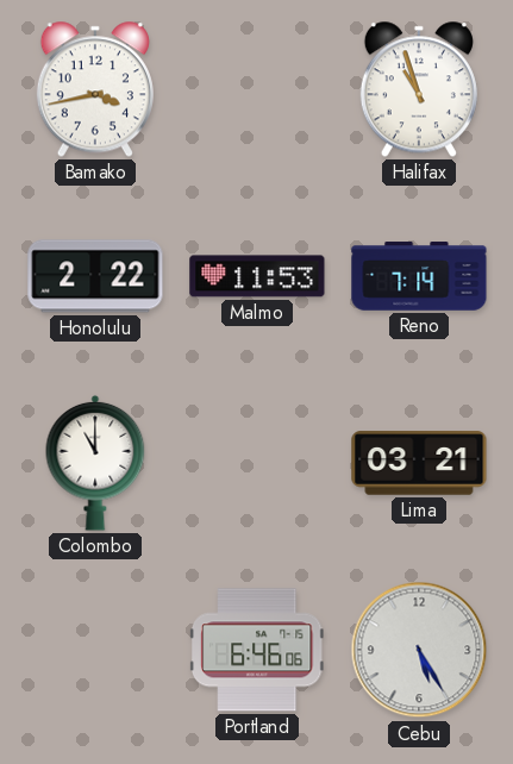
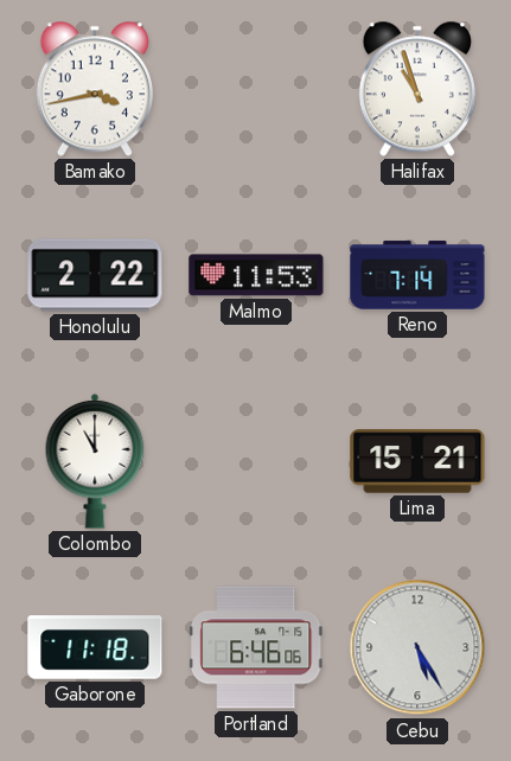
Lima: 03:21 -> 15:21
Gaborone: none -> 11:18
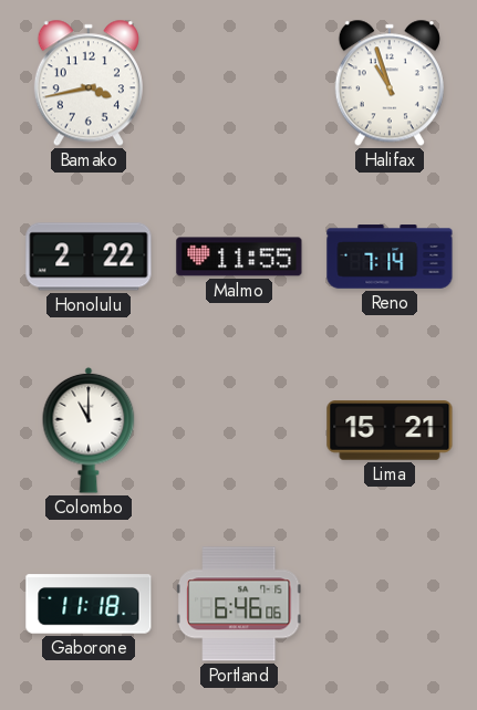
Malmo: 11:53 -> 11:55
Cebu: 5:25 -> none
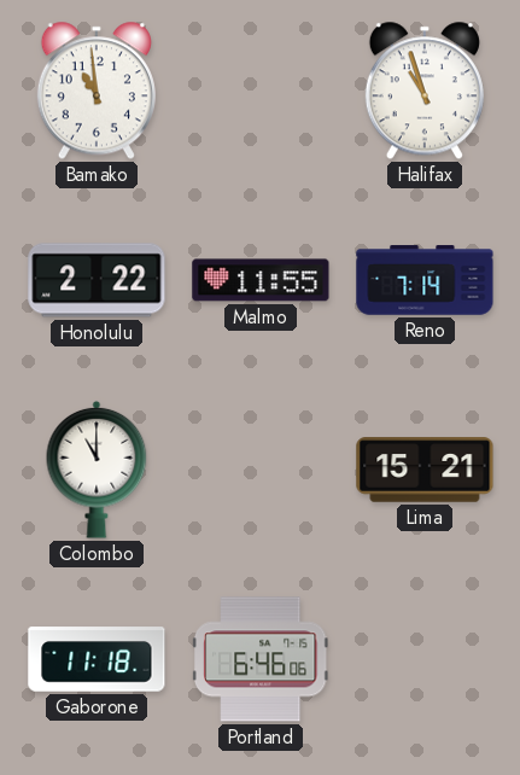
Bamako: 3:43 -> 10:59
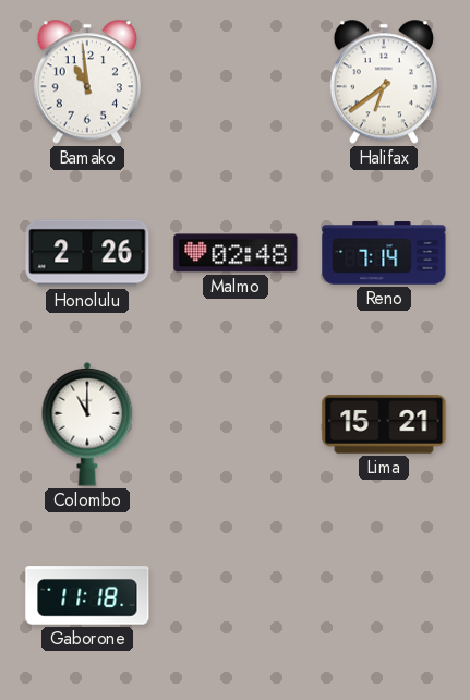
Halifax: 10:57 -> 6:39
Honolulu: 2:22 -> 2:26
Malmo: 11:55 -> 02:48
Portland: 6:46 -> none
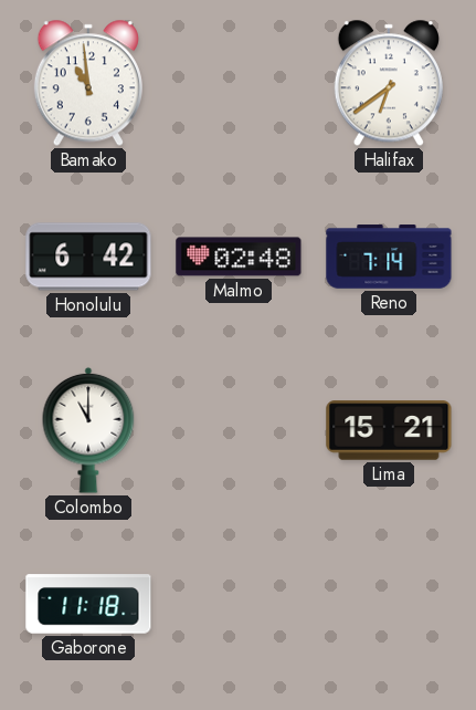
Honolulu: 2:26 -> 6:42
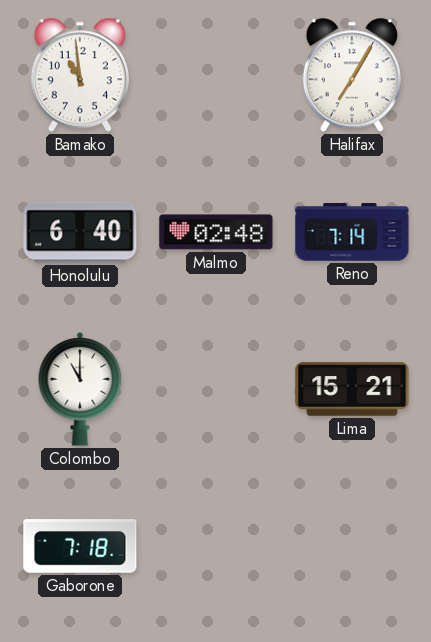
Halifax: 6:39 -> 7:05
Honolulu: 6:42 -> 6:40
Gaborone: 11:18 -> 7:18
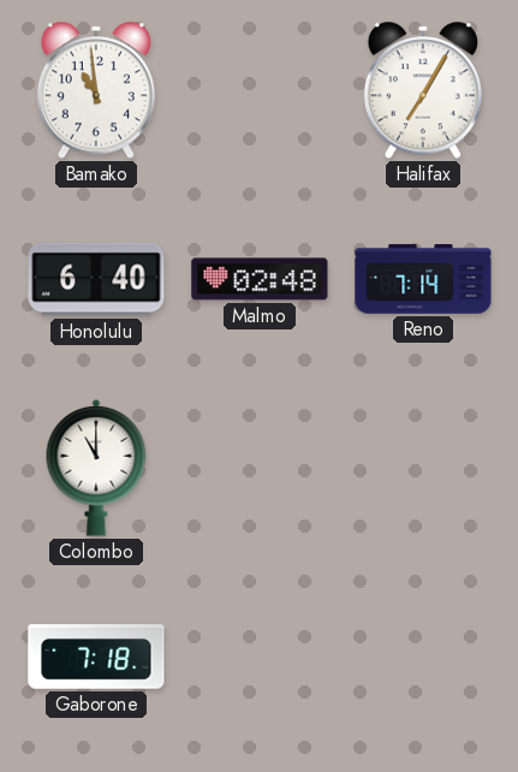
Lima: 15:21 -> none
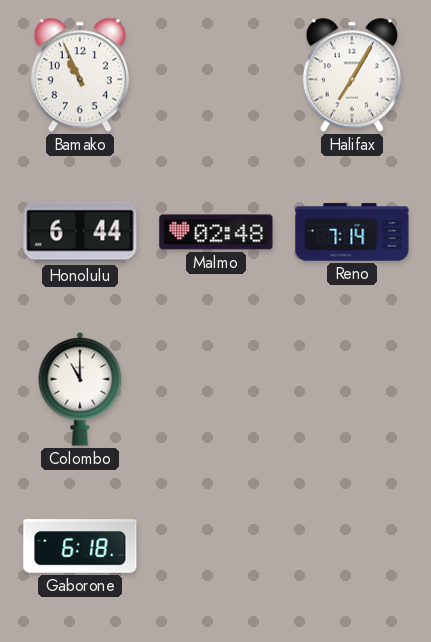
Bamako: 10:59 -> 10:56
Honolulu: 6:40 -> 6:44
Gaborone: 7:18 -> 6:18
